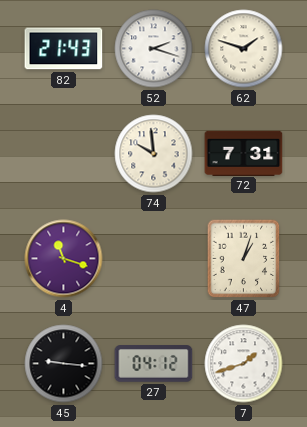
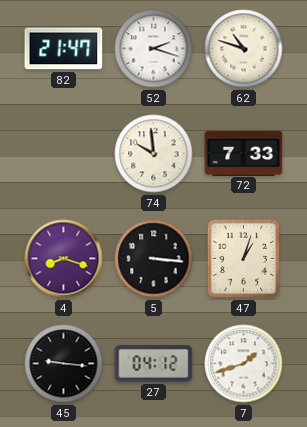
82: 21:43 -> 21:47
62: 1:48 -> 10:48
72: 7:31 -> 7:33
4: 11:18 -> 8:18
5: none -> 3:16
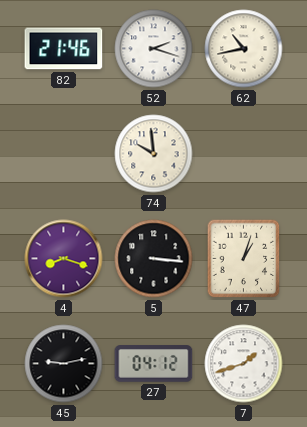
82: 21:47 -> 21:46
62: 10:48 -> 10:43
72: 7:33 -> none
45: 9:16 -> 9:13
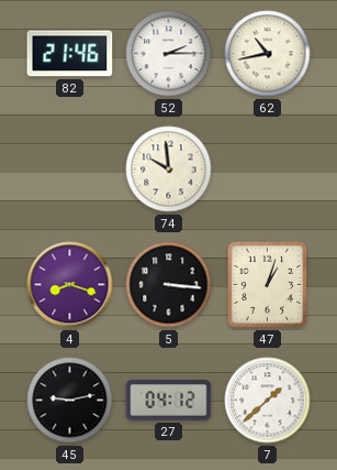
52: 2:18 -> 2:15
7: 1:42 -> 1:38
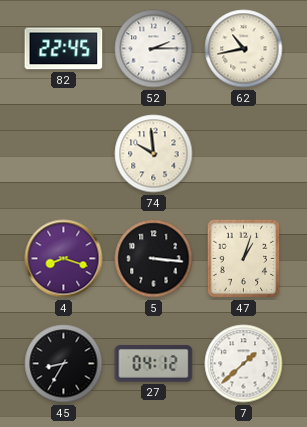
82: 21:46 -> 22:45
45: 9:13 -> 8:35
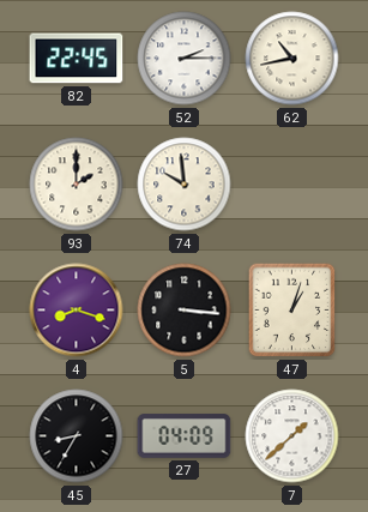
93: none -> 2:00
27: 04:12 -> 04:09
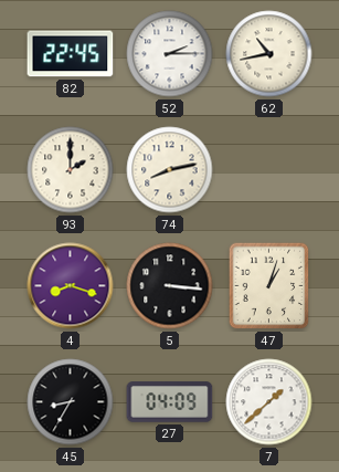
74: 9:59 -> 8:13
